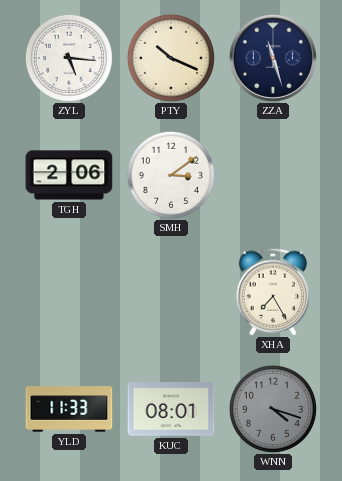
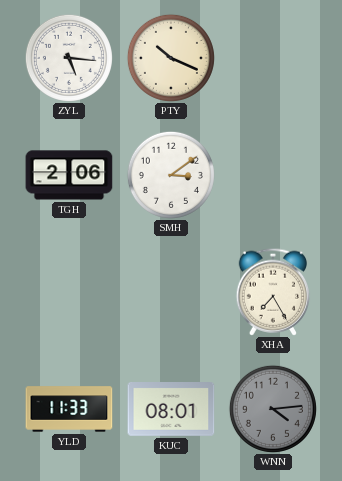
ZZA: 11:27 -> none
WNN: 4:18 -> 4:14
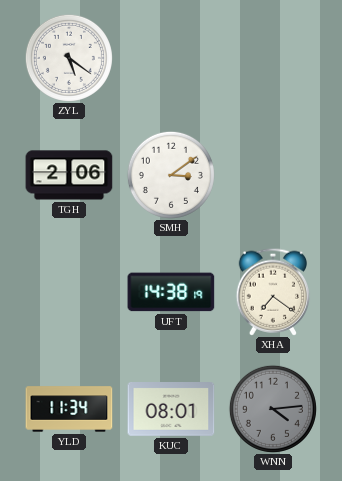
ZYL: 5:16 -> 5:21
PTY: 10:19 -> none
UFT: none -> 14:38
XHA: 7:25 -> 7:21
YLD: 11:33 -> 11:34
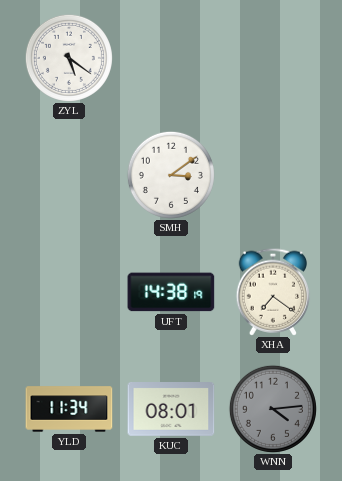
TGH: 2:06 -> none
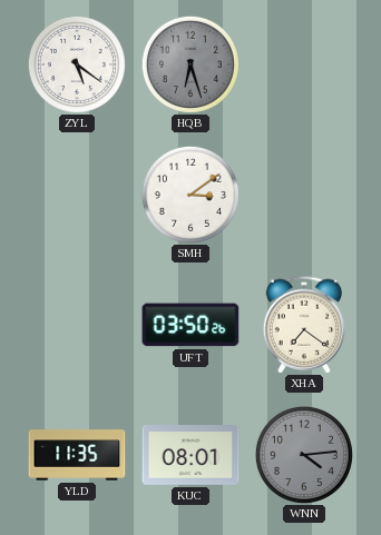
HQB: none -> 6:27
UFT: 14:38 -> 03:50
YLD: 11:34 -> 11:35
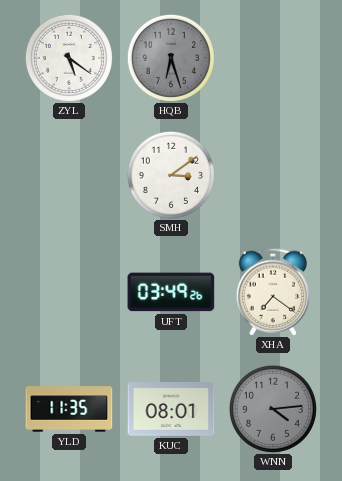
UFT: 03:50 -> 03:49
